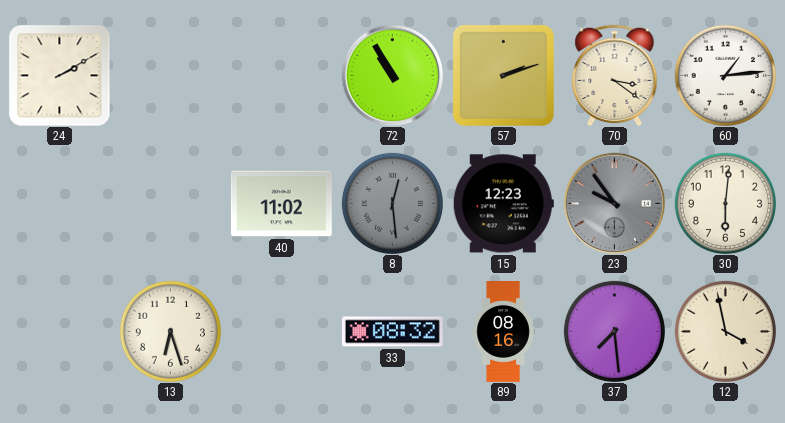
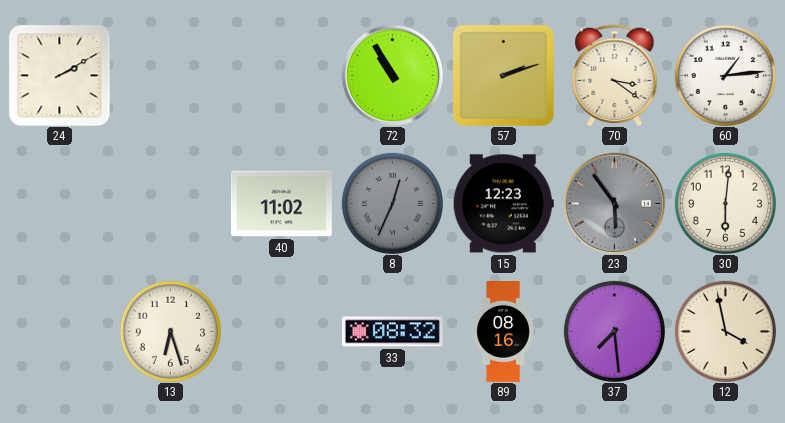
8: 12:29 -> 12:34
23: 9:54 -> 5:54
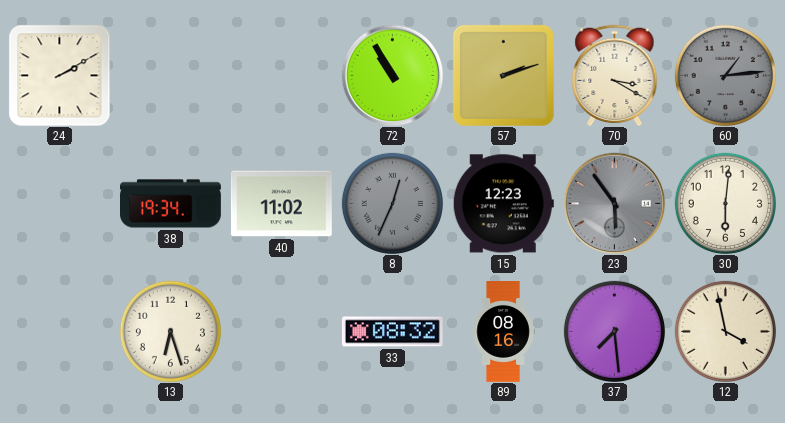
70: 3:21 -> 3:20
60 dial: white -> grey
38: none -> 19:34
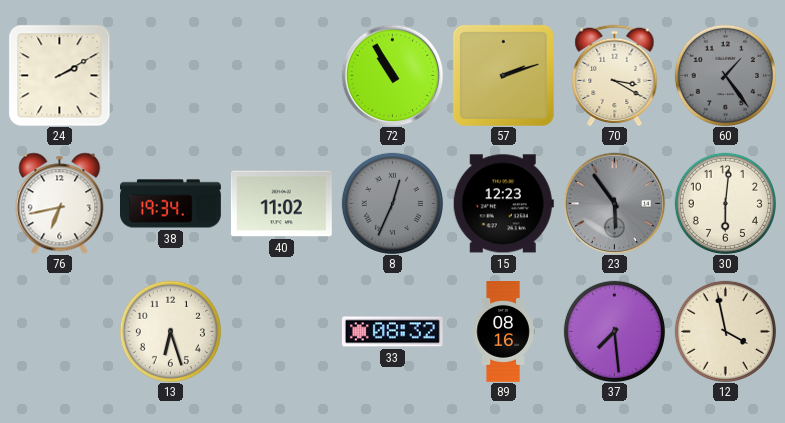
60: 1:14 -> 1:24
76: none -> 6:43
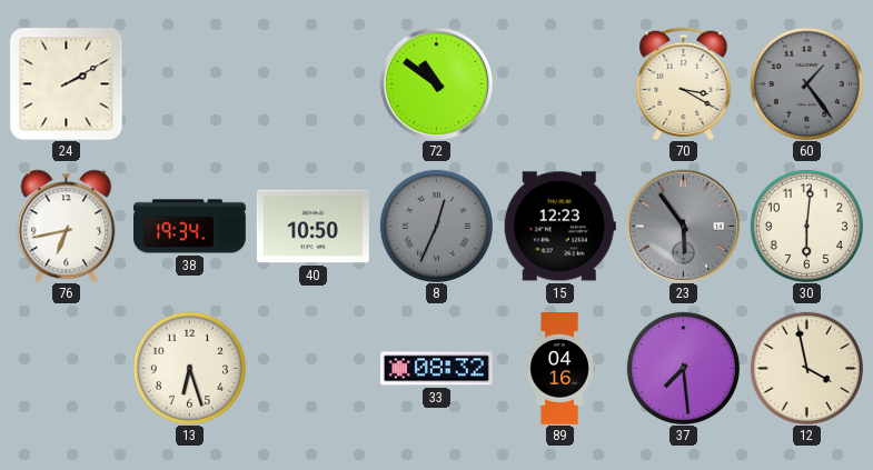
72: 10:55 -> 10:51
57: 2:12 -> none
40: 11:02 -> 10:50
89: 08:16 -> 04:16
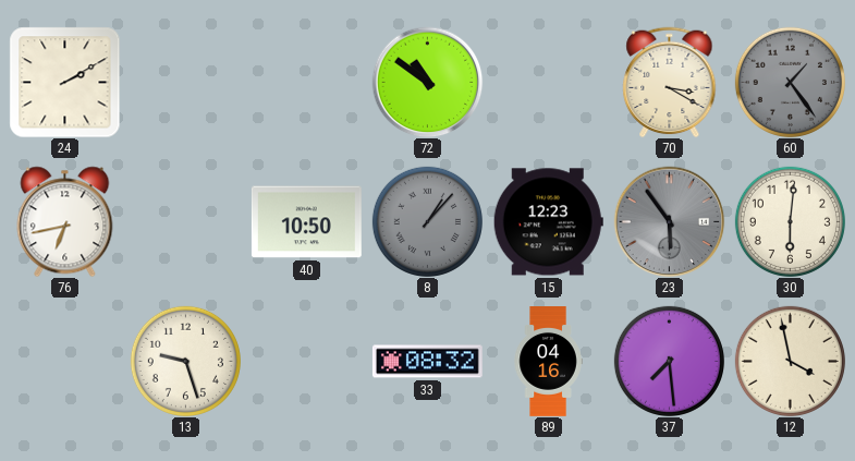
38: 19:34 -> none
8: 12:34 -> 1:07
13: 6:27 -> 9:27
